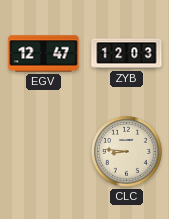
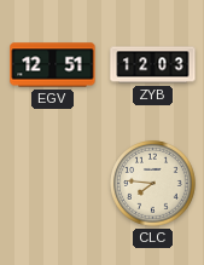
EGV: 12:47 -> 12:51
CLC: 8:46 -> 7:46
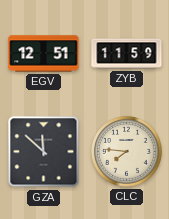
ZYB: 12:03 -> 11:59
GZA: none -> 11:52
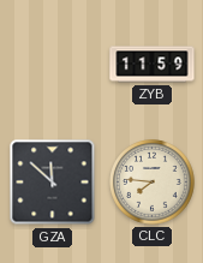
EGV: 12:51 -> none
